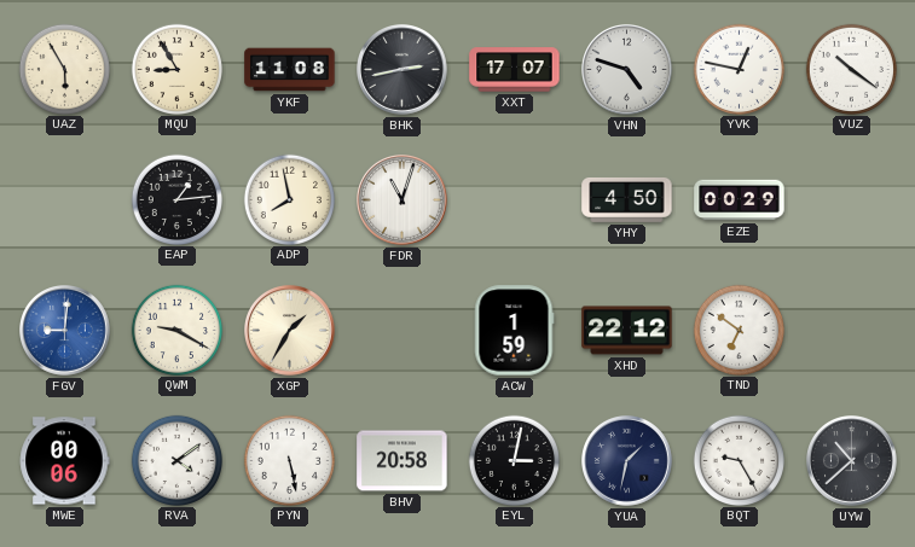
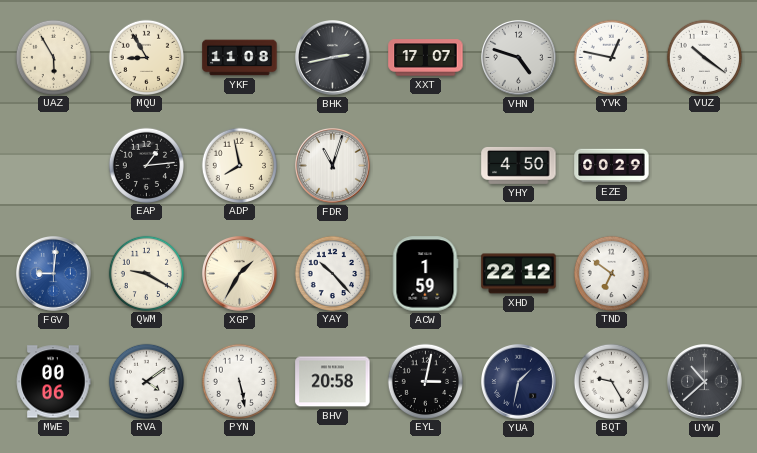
YAY: none -> 10:23
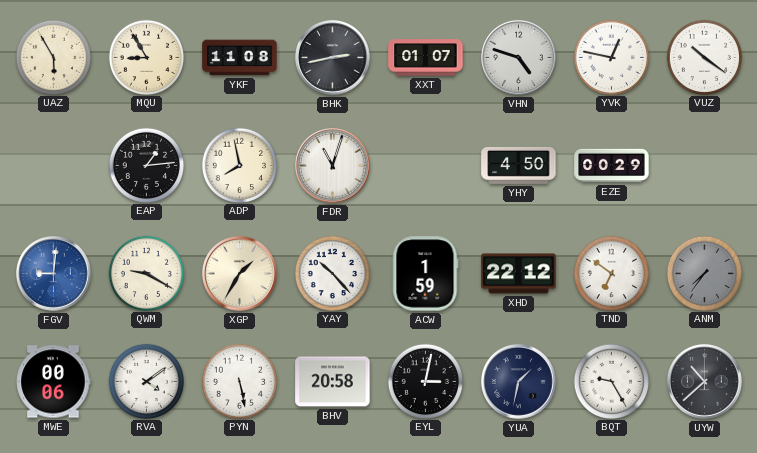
XXT: 17:07 -> 01:07
ANM: none -> 7:36
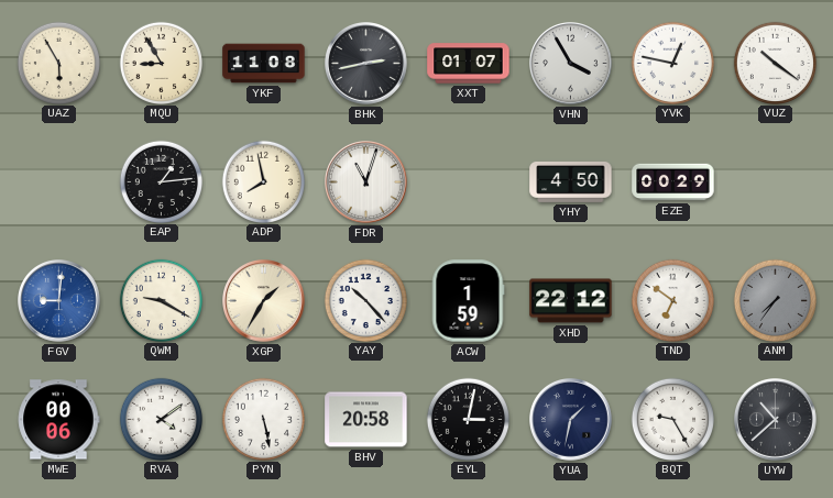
VHN: 4:48 -> 3:55
